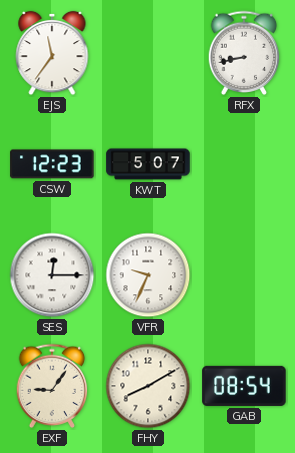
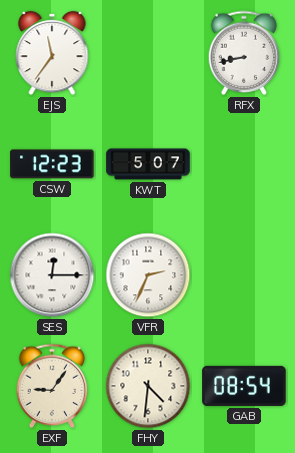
VFR: 9:34 -> 2:34
FHY: 8:10 -> 4:31
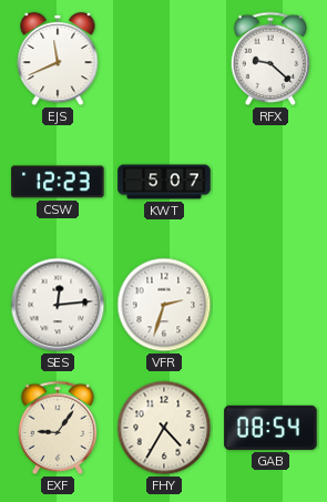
EJS: 11:36 -> 11:41
RFX: 8:43 -> 9:22
SES: 12:15 -> 12:14
VFR: 2:34 -> 2:33
FHY: 4:31 -> 4:35
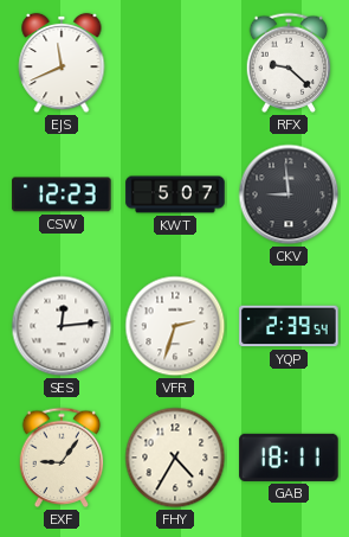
CKV: none -> 8:59
YQP: none -> 2:39
GAB: 08:54 -> 18:11
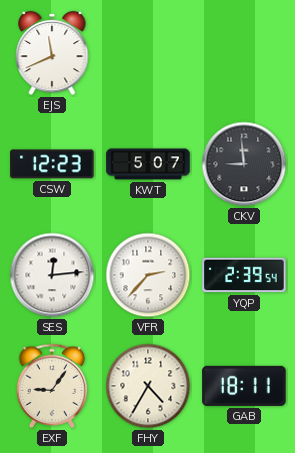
RFX: 9:22 -> none
VFR: 2:33 -> 2:37
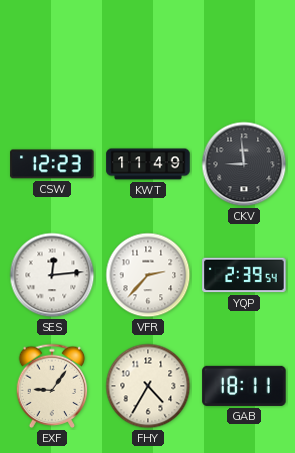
EJS: 11:41 -> none
KWT: 5:07 -> 11:49
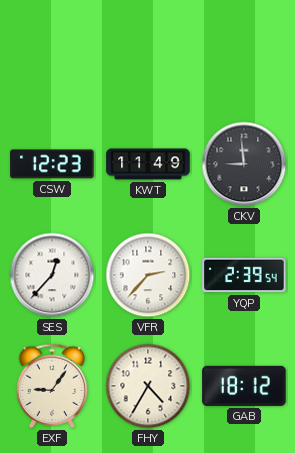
SES: 12:14 -> 12:37
GAB: 18:11 -> 18:12
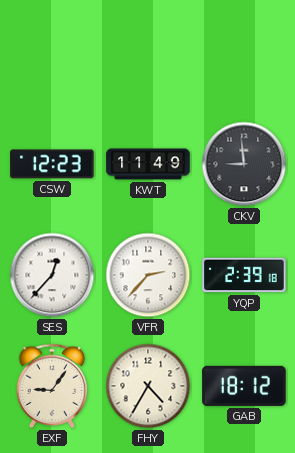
YQP: 2:39:54 -> 2:39:18
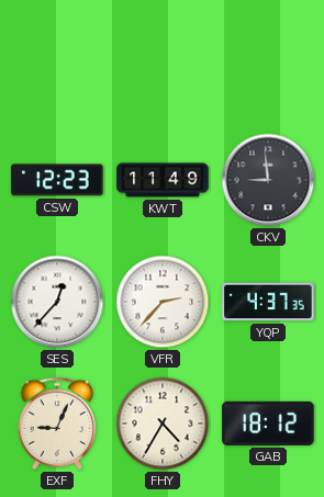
YQP: 2:39 -> 4:37
EXF: 9:06 -> 9:04
